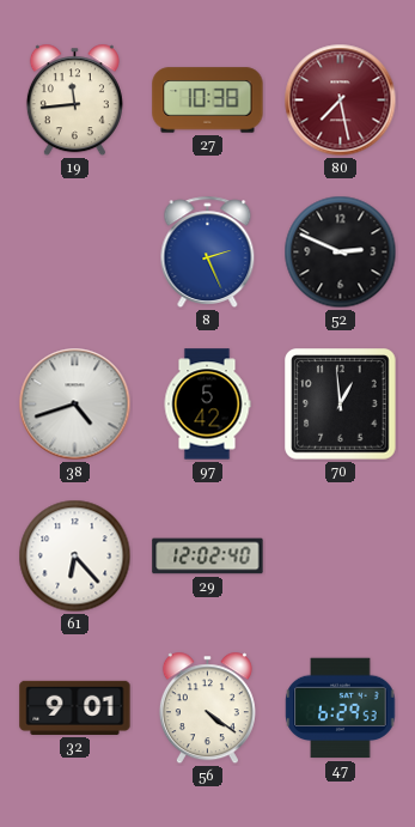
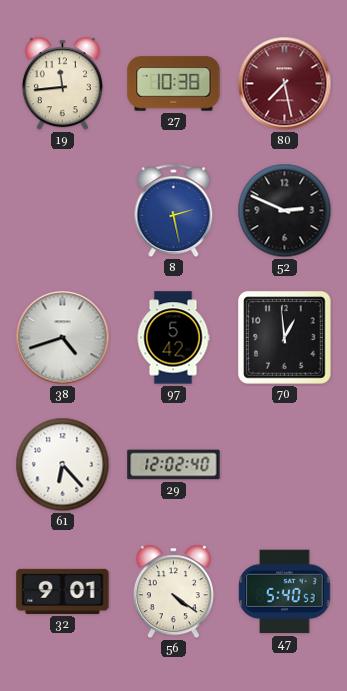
8: 2:26 -> 2:28
47: 6:29 -> 5:40
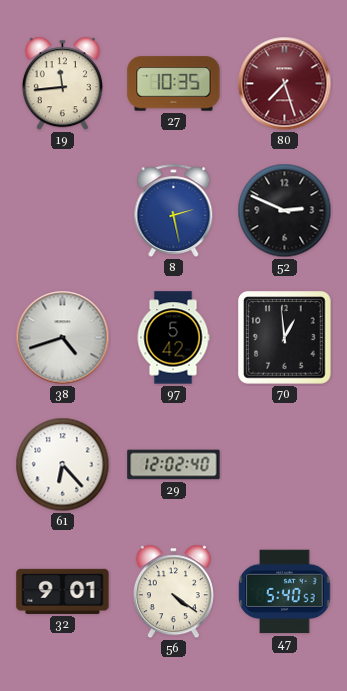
27: 10:38 -> 10:35
80: 7:28 -> 7:27
